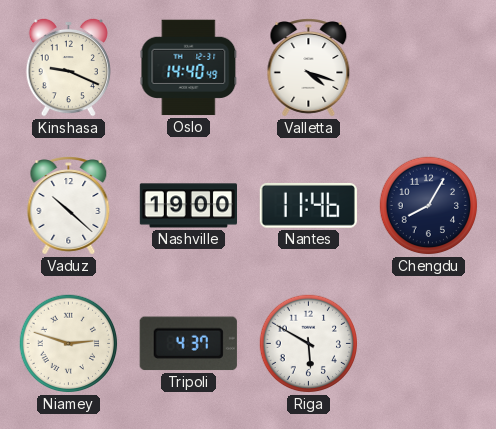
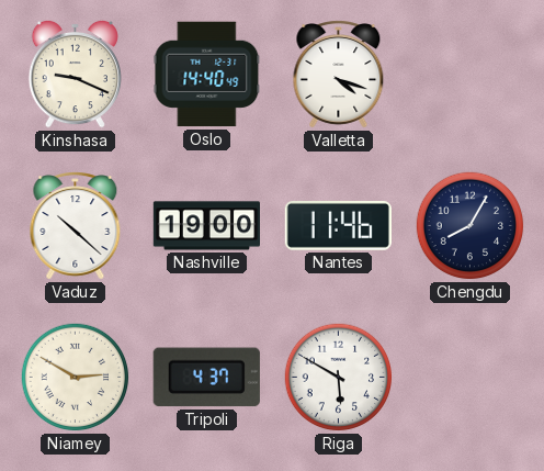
Niamey: 2:48 -> 2:50
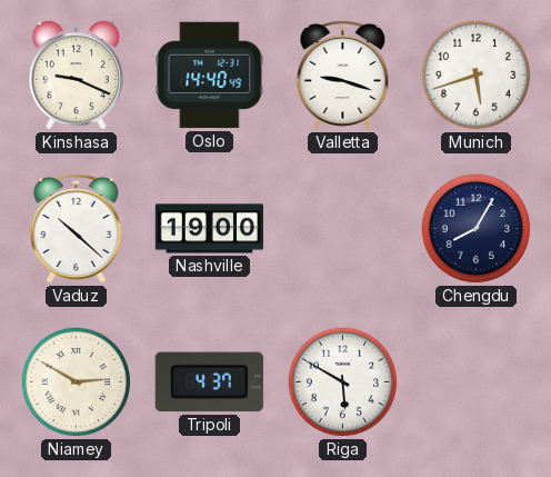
Valletta: 4:18 -> 9:18
Munich: none -> 5:42
Nantes: 11:46 -> none
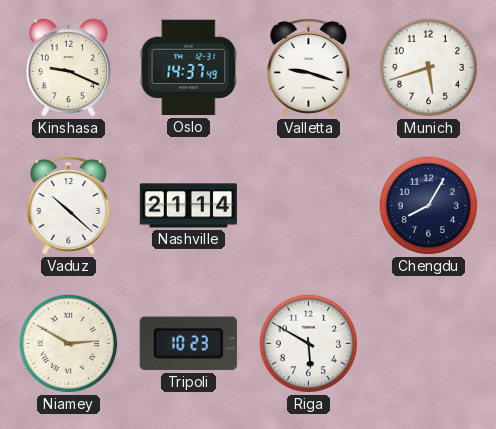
Oslo: 14:40 -> 14:37
Nashville: 19:00 -> 21:14
Tripoli: 4:37 -> 10:23
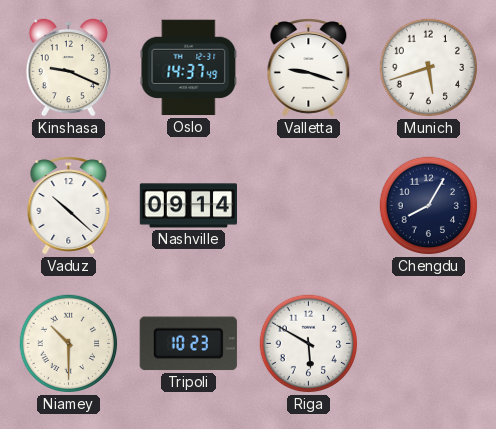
Nashville: 21:14 -> 09:14
Niamey: 2:50 -> 10:30
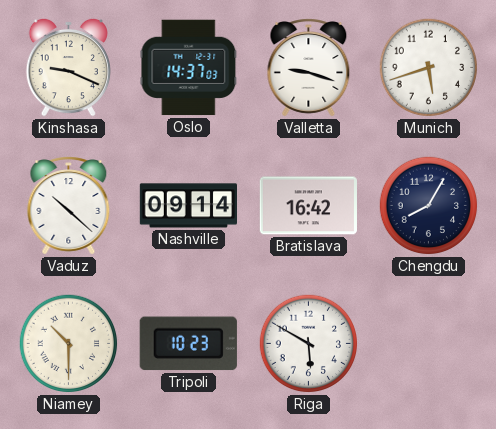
Oslo: 14:37:49 -> 14:37:03
Bratislava: none -> 16:42
